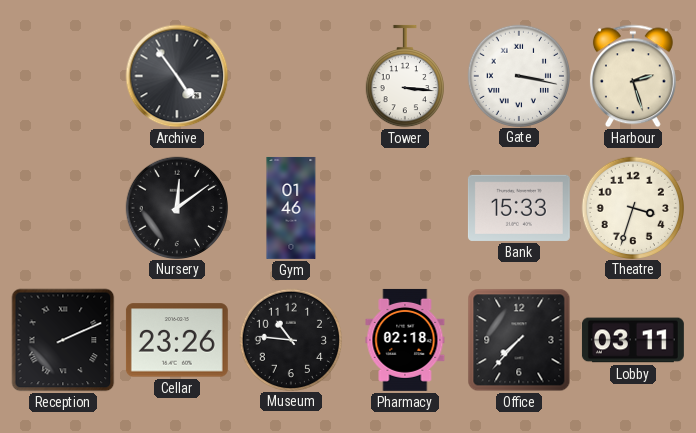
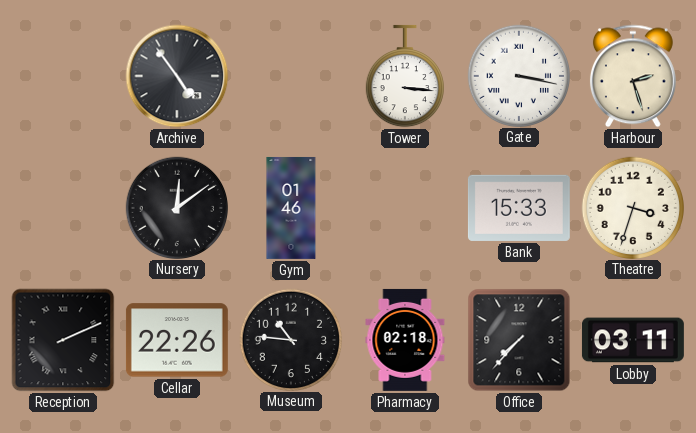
Cellar: 23:26 -> 22:26
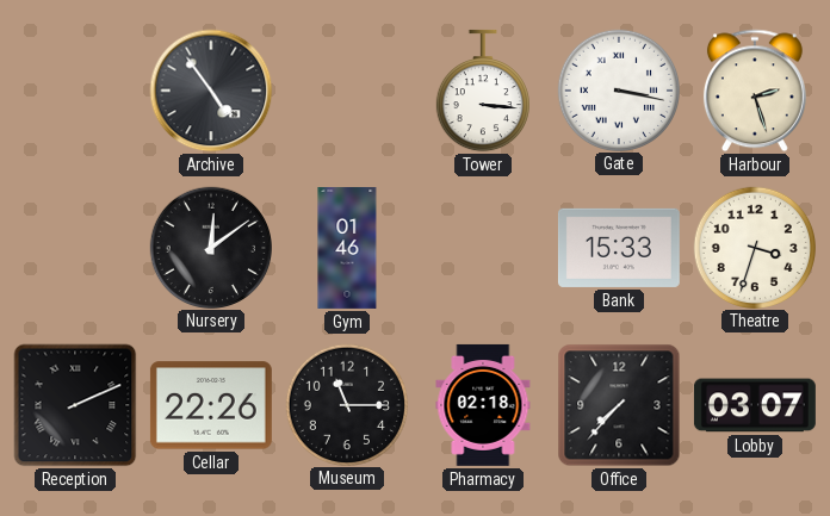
Museum: 10:46 -> 11:15
Lobby: 03:11 -> 03:07
